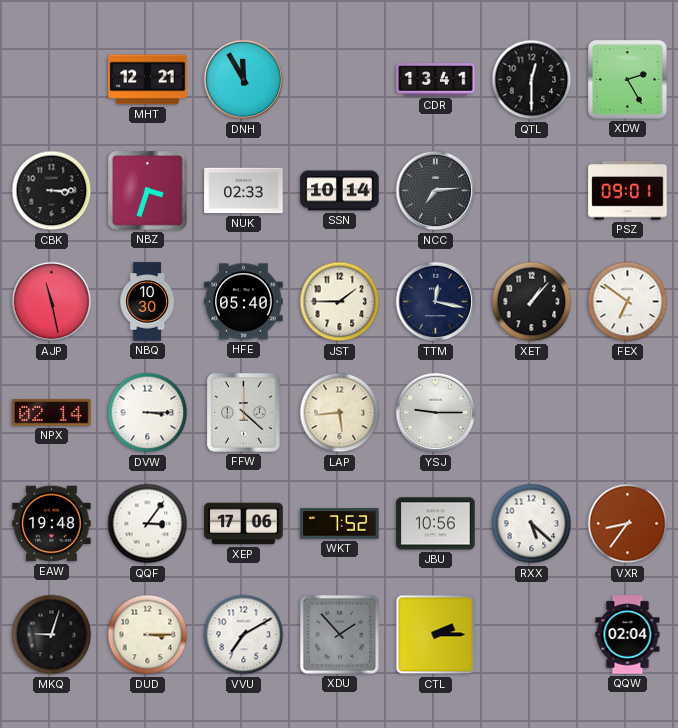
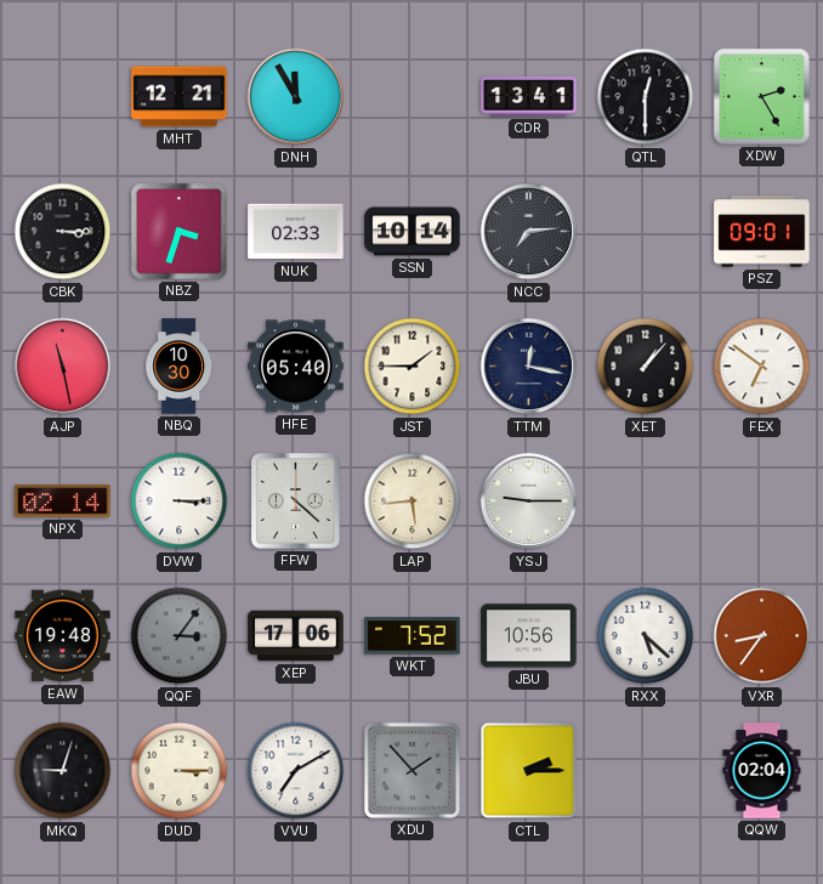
QQF dial: white -> grey
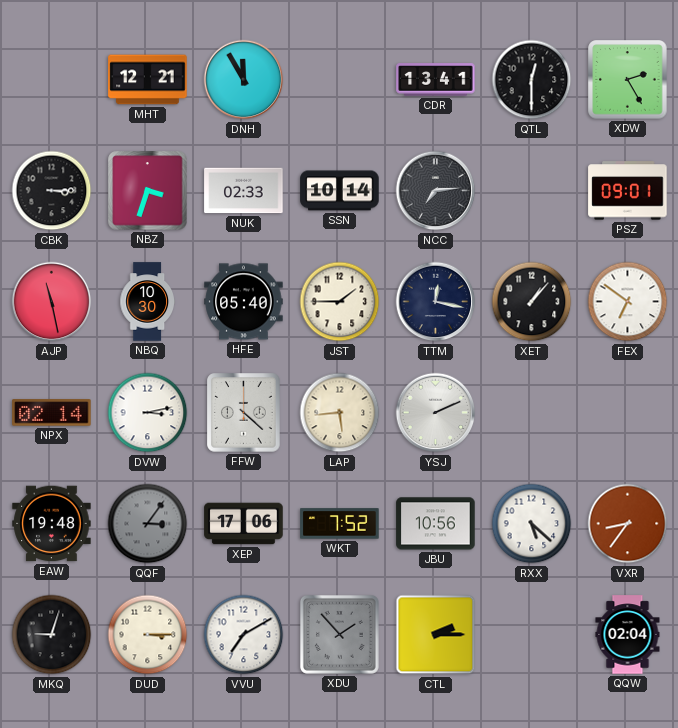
DVW: 3:15 -> 3:13
YSJ: 9:15 -> 2:11
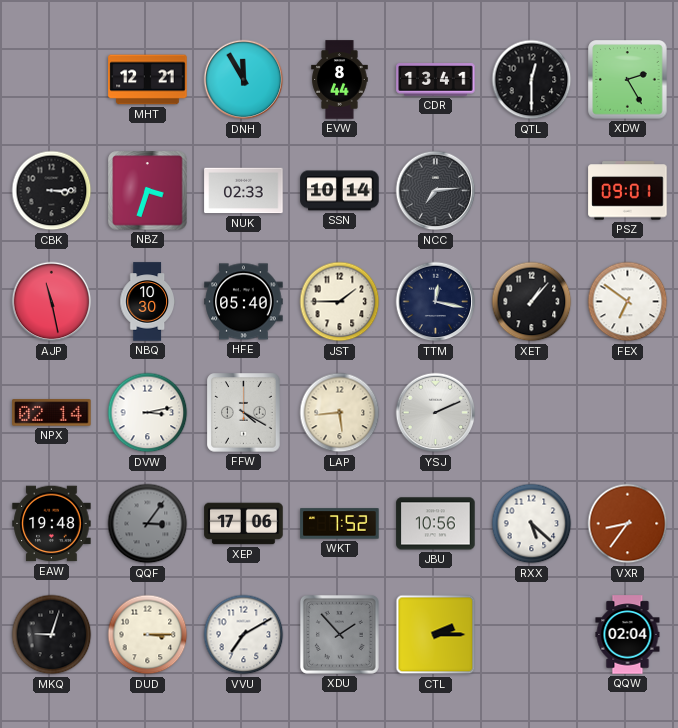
EVW: none -> 8:44
FFW: 4:22 -> 4:20
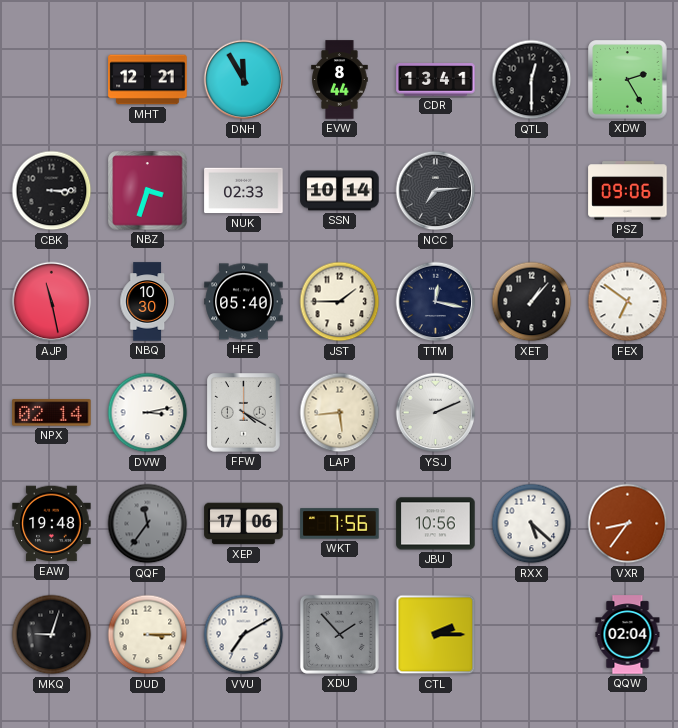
PSZ: 09:01 -> 09:06
QQF: 3:06 -> 11:36
WKT: 7:52 -> 7:56
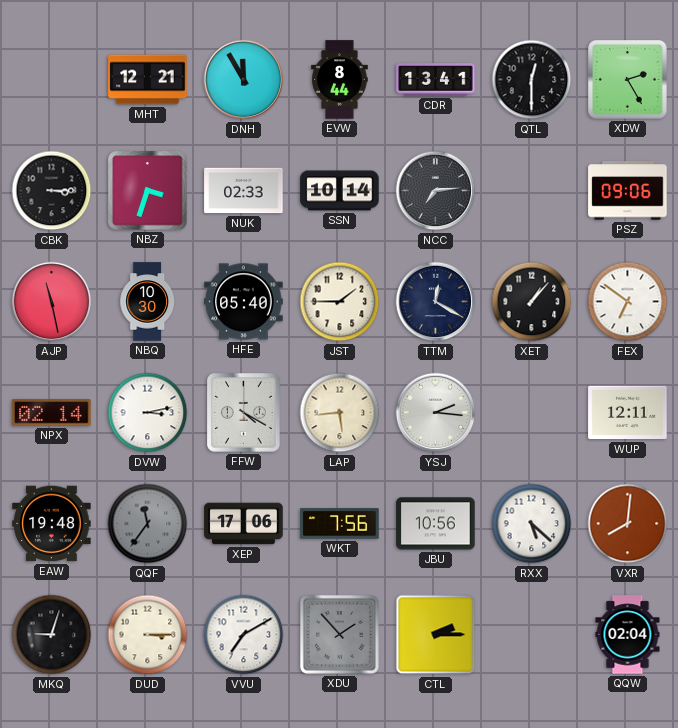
TTM: 12:17 -> 12:20
YSJ: 2:11 -> 2:16
WUP: none -> 12:11
VXR: 8:36 -> 8:01
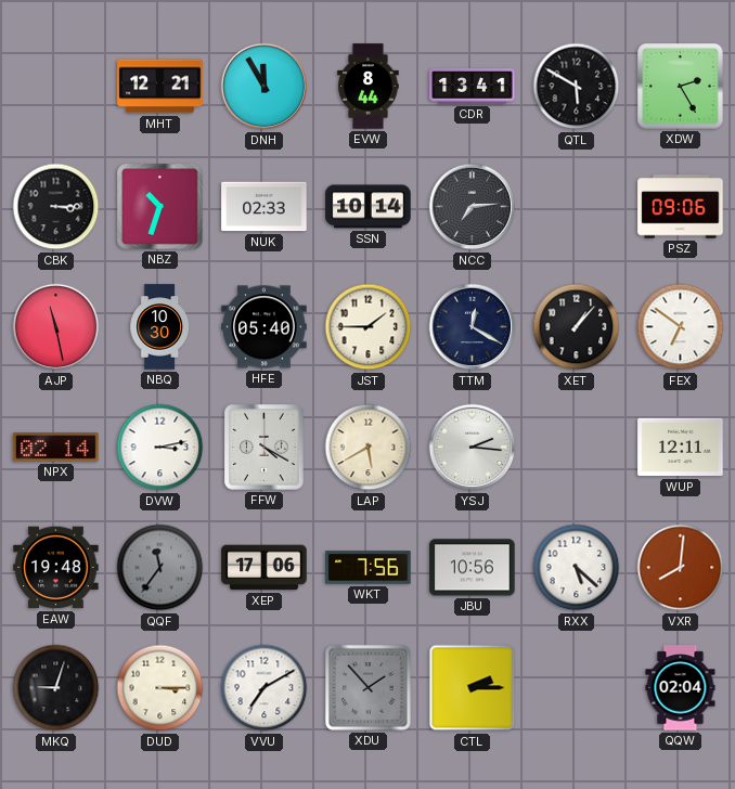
QTL: 12:30 -> 5:50
NBZ: 3:33 -> 10:33
LAP: 5:44 -> 5:40
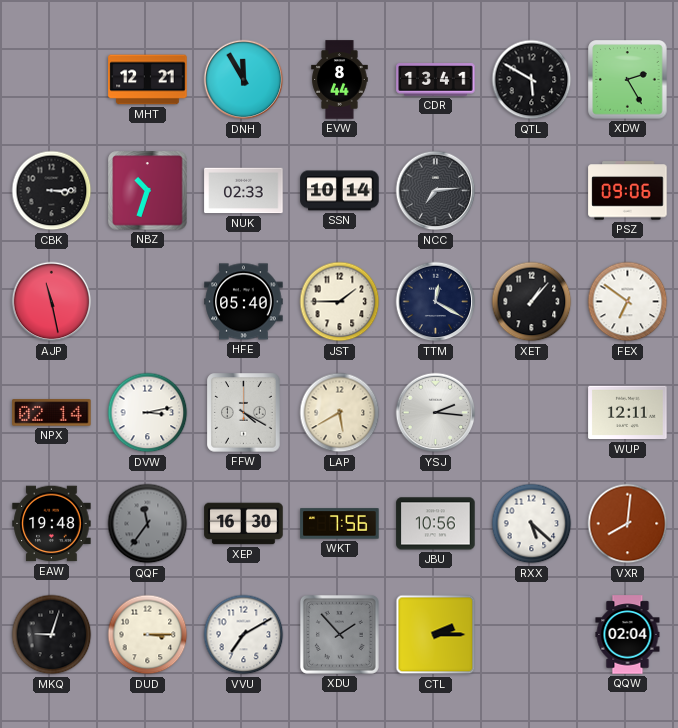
NBQ: 10:30 -> none
XEP: 17:06 -> 16:30
